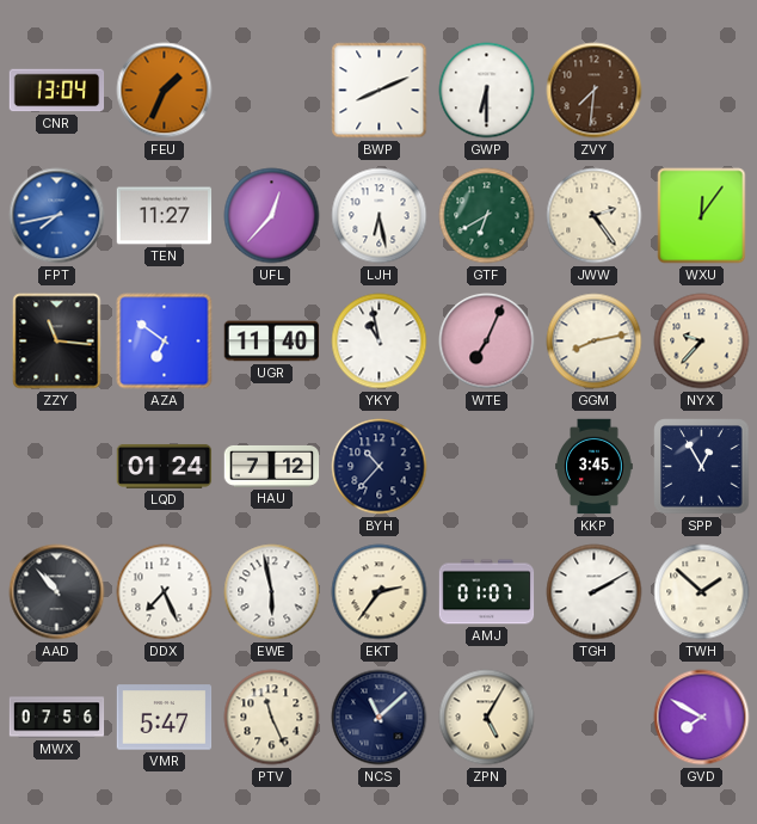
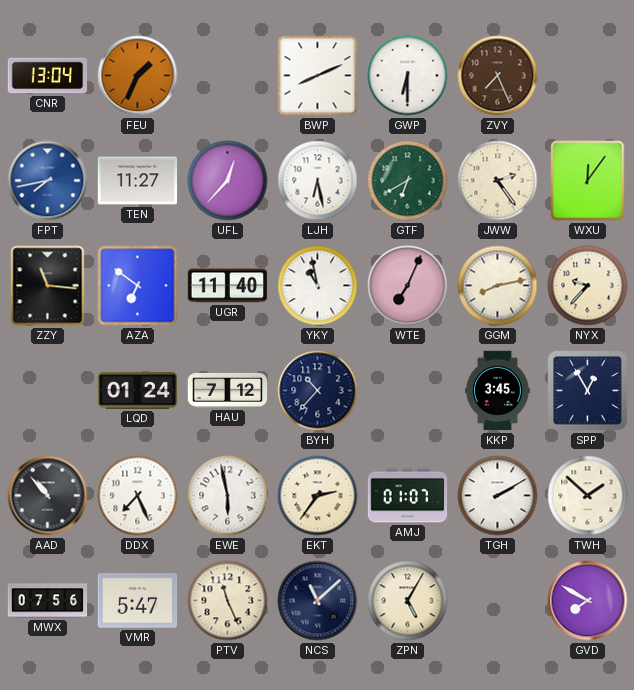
ZVY: 7:31 -> 7:26
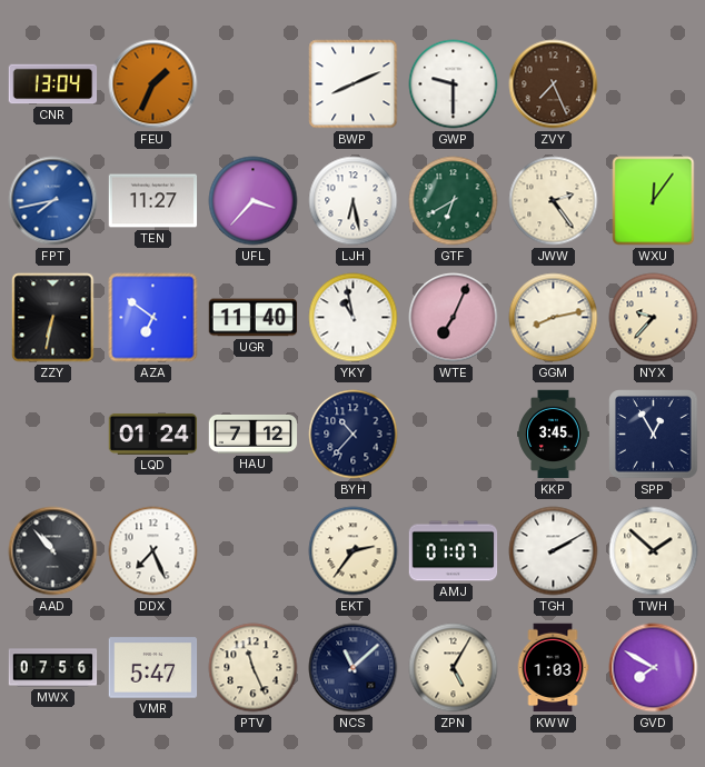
GWP: 6:30 -> 9:30
UFL: 12:37 -> 3:37
ZZY: 11:16 -> 6:32
EWE: 5:58 -> none
KWW: none -> 1:03
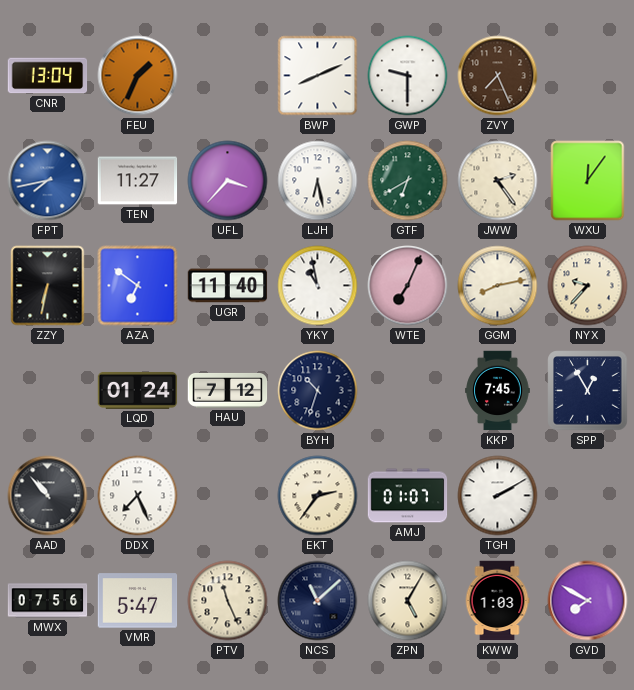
BYH: 10:37 -> 10:33
KKP: 3:45 -> 7:45
TWH: 1:52 -> none
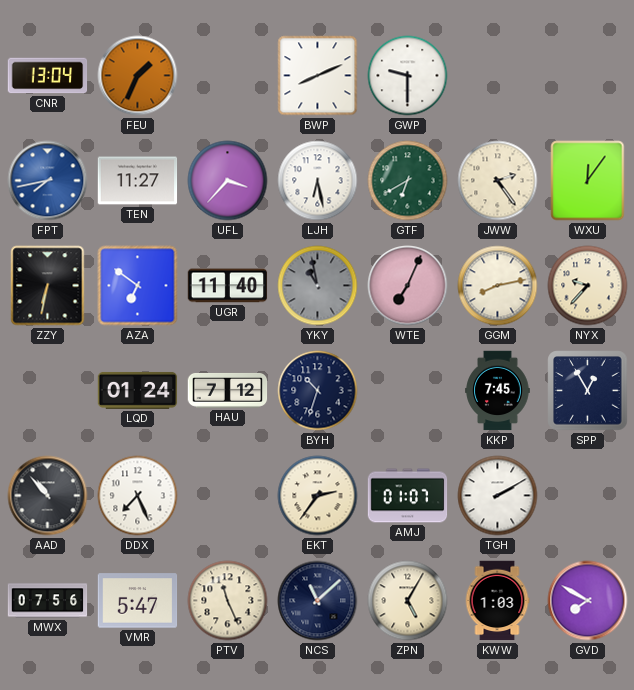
ZVY: 7:26 -> none
YKY dial: white -> grey
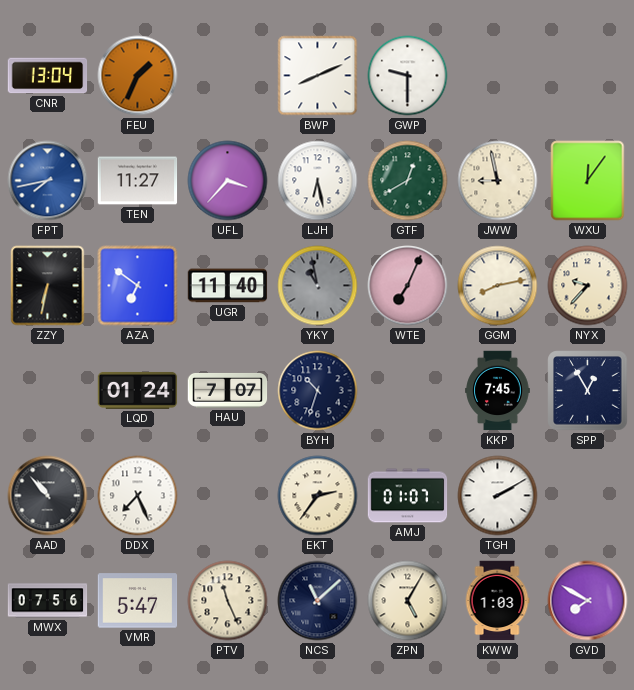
GTF: 6:40 -> 12:40
JWW: 2:24 -> 8:58
HAU: 7:12 -> 7:07
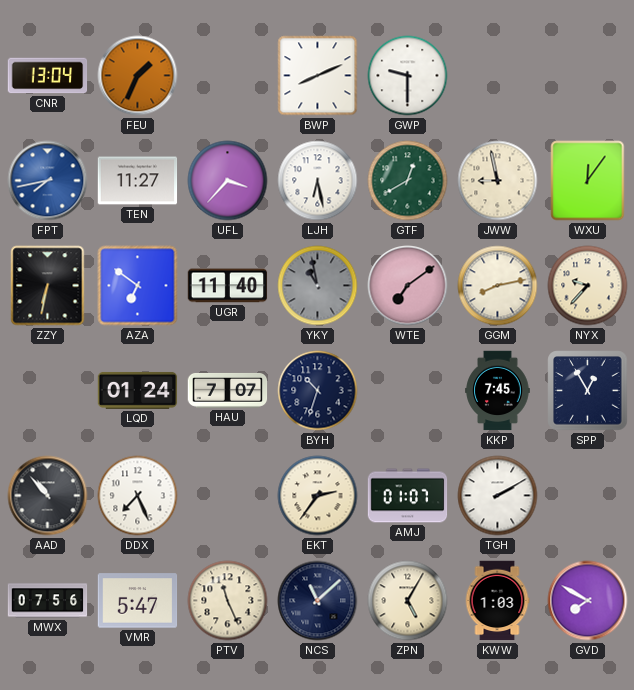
WTE: 7:04 -> 7:09
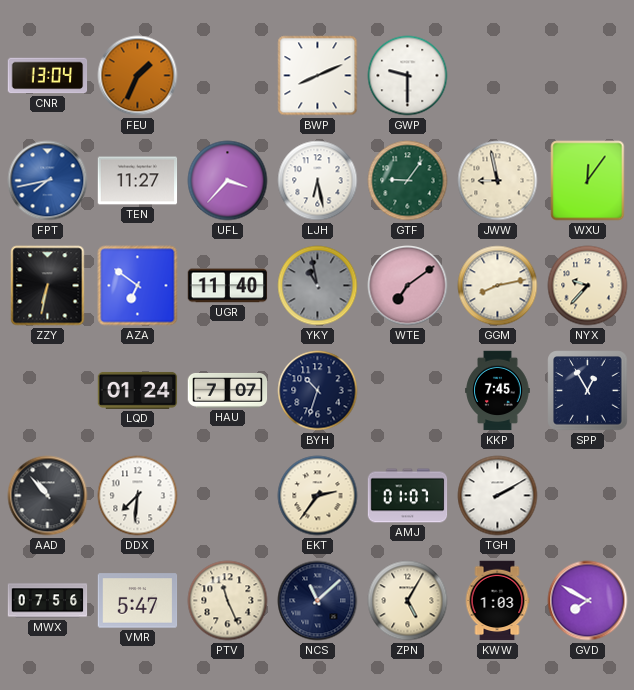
GTF: 12:40 -> 9:06
DDX: 7:26 -> 7:31
